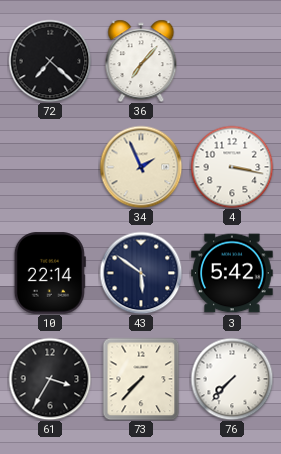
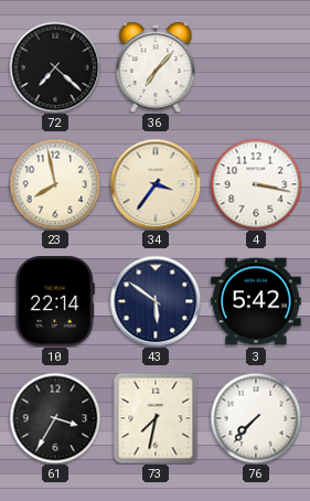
23: none -> 7:58
34: 1:56 -> 3:36
73: 7:37 -> 7:32
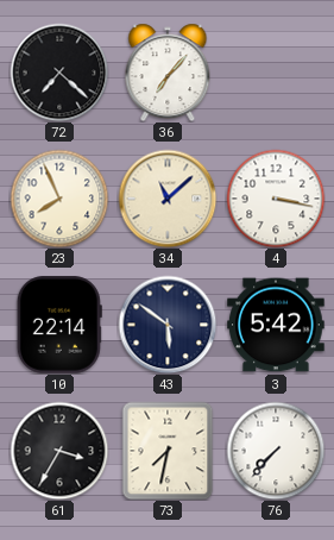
23: 7:58 -> 7:56
34: 3:36 -> 11:08
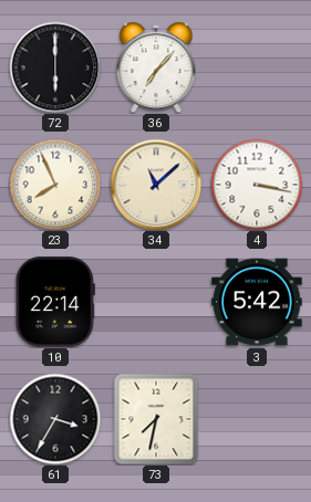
72: 7:22 -> 6:00
43: 5:51 -> none
76: 7:37 -> none
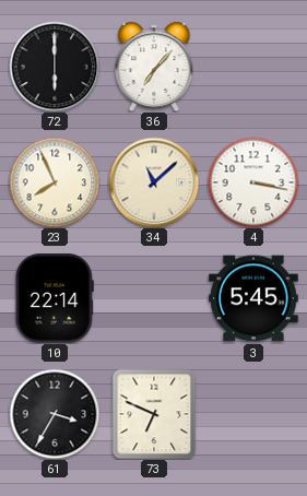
3: 5:42 -> 5:45
73: 7:32 -> 6:49
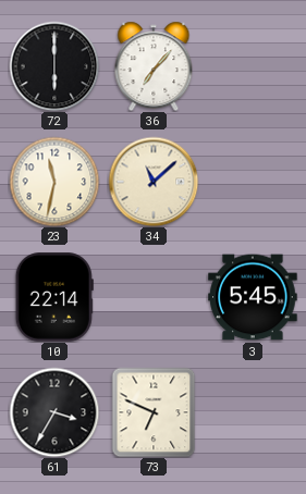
23: 7:56 -> 11:32
4: 3:17 -> none
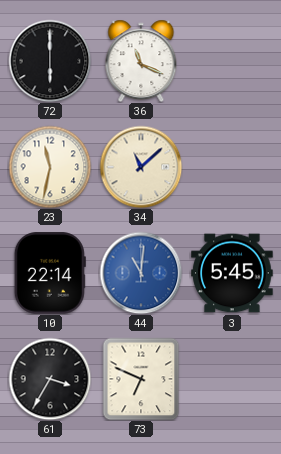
36: 7:07 -> 11:19
44: none -> 11:01
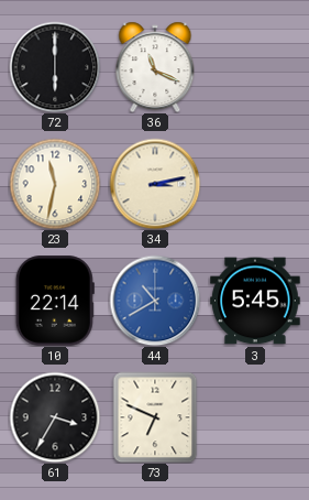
34: 11:08 -> 3:13
44: 11:01 -> 10:40
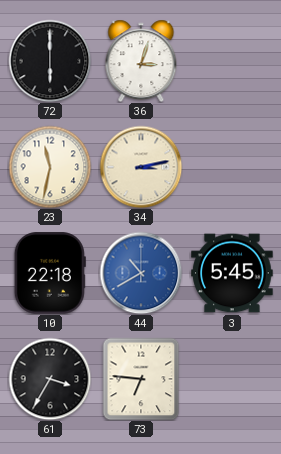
36: 11:19 -> 3:03
10: 22:14 -> 22:18
73: 6:49 -> 6:46
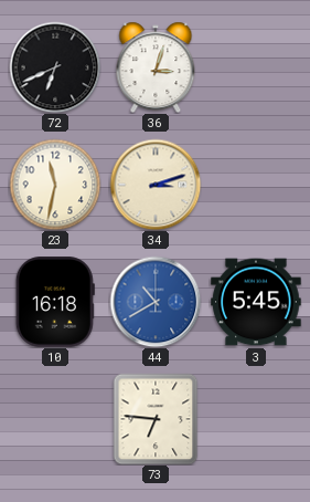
72: 6:00 -> 6:41
34: 3:13 -> 3:12
10: 22:18 -> 16:18
61: 3:35 -> none
